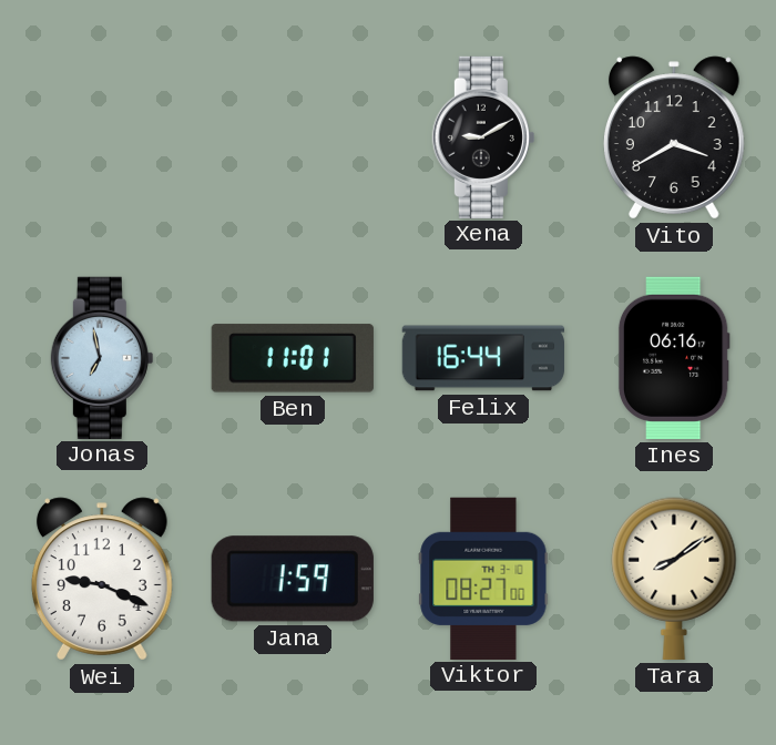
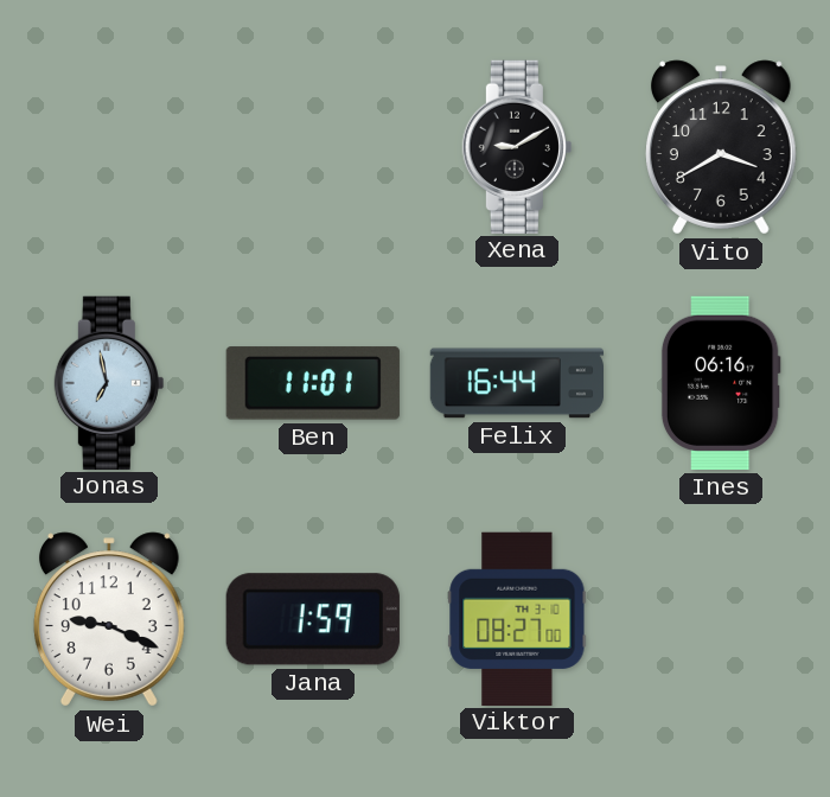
Tara: 8:09 -> none
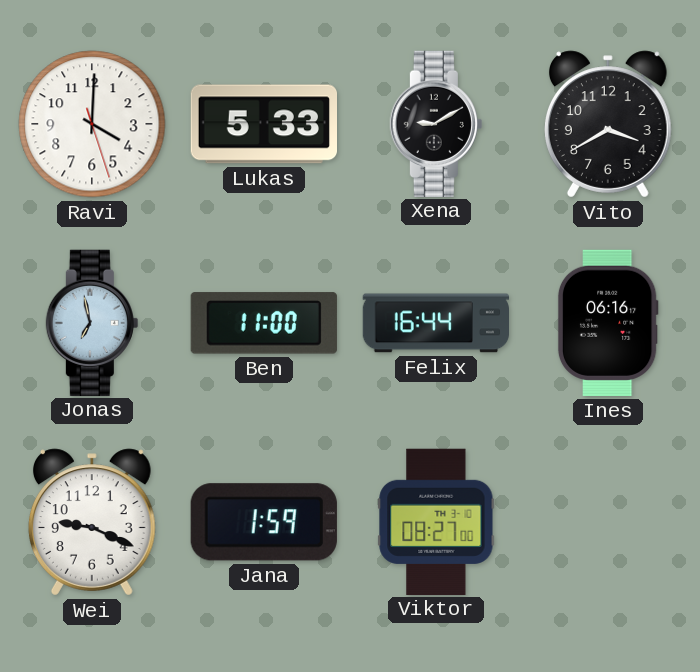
Ravi: none -> 4:00
Lukas: none -> 5:33
Ben: 11:01 -> 11:00
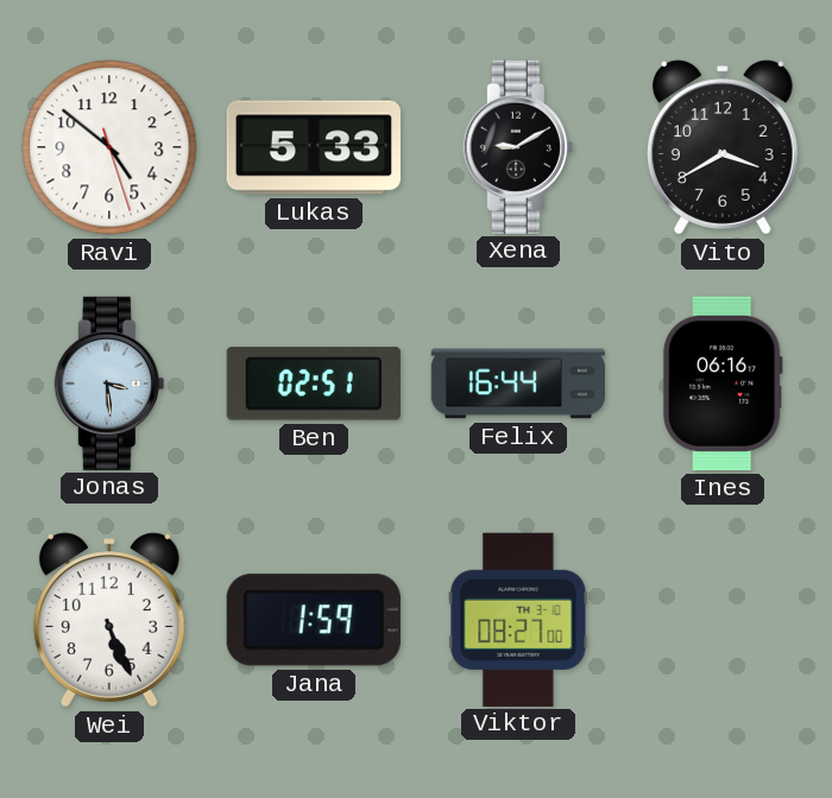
Ravi: 4:00 -> 4:51
Jonas: 6:58 -> 3:29
Ben: 11:00 -> 02:51
Wei: 9:19 -> 5:26
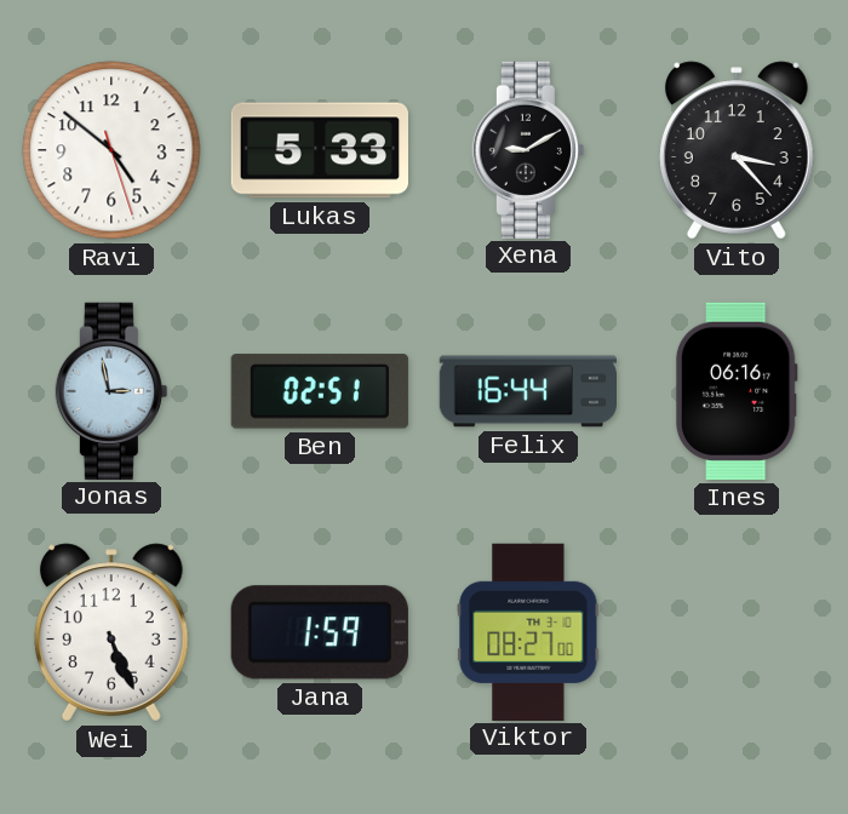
Vito: 3:40 -> 3:23
Jonas: 3:29 -> 2:58
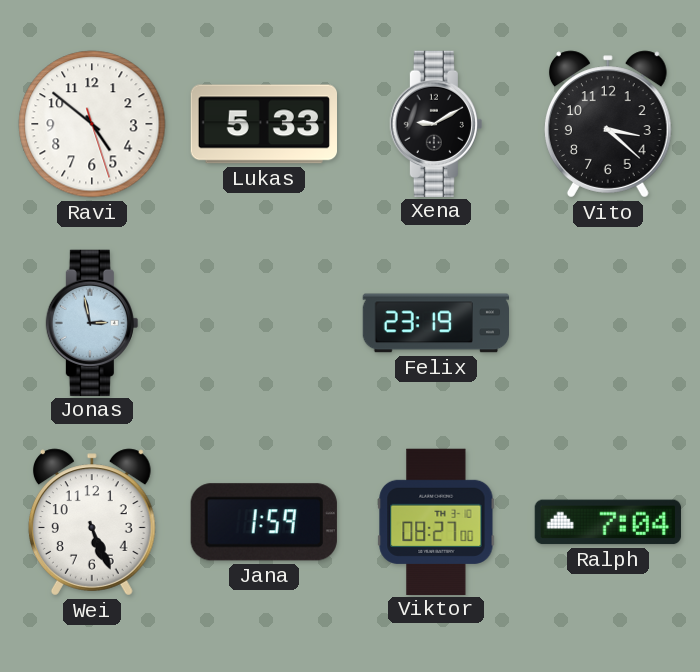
Vito: 3:23 -> 3:22
Ben: 02:51 -> none
Felix: 16:44 -> 23:19
Ines: 06:16 -> none
Ralph: none -> 7:04
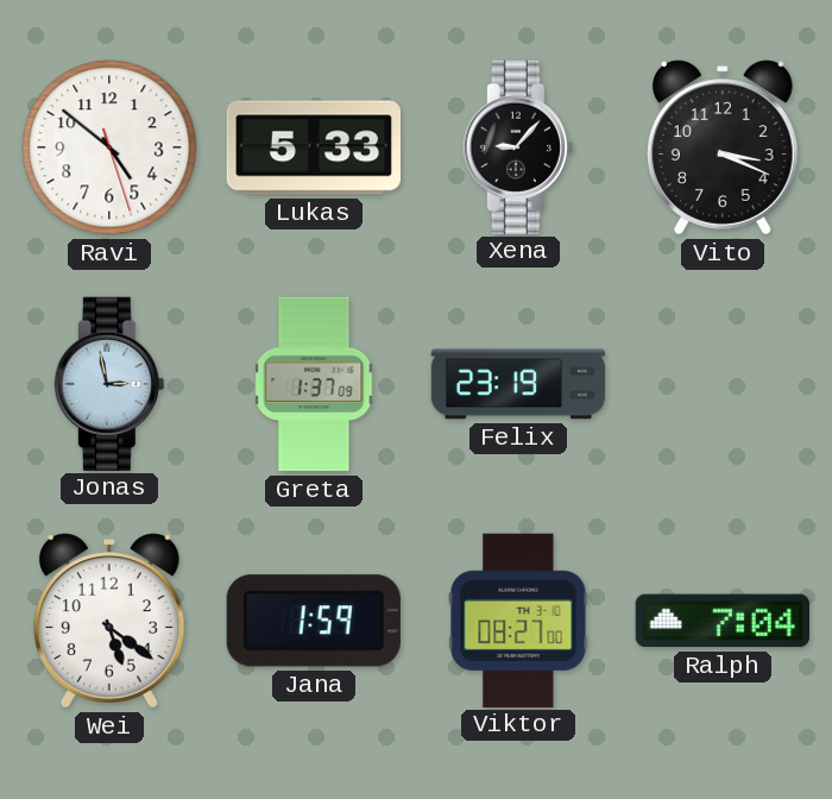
Xena: 9:10 -> 9:07
Vito: 3:22 -> 3:19
Greta: none -> 1:37
Wei: 5:26 -> 5:21
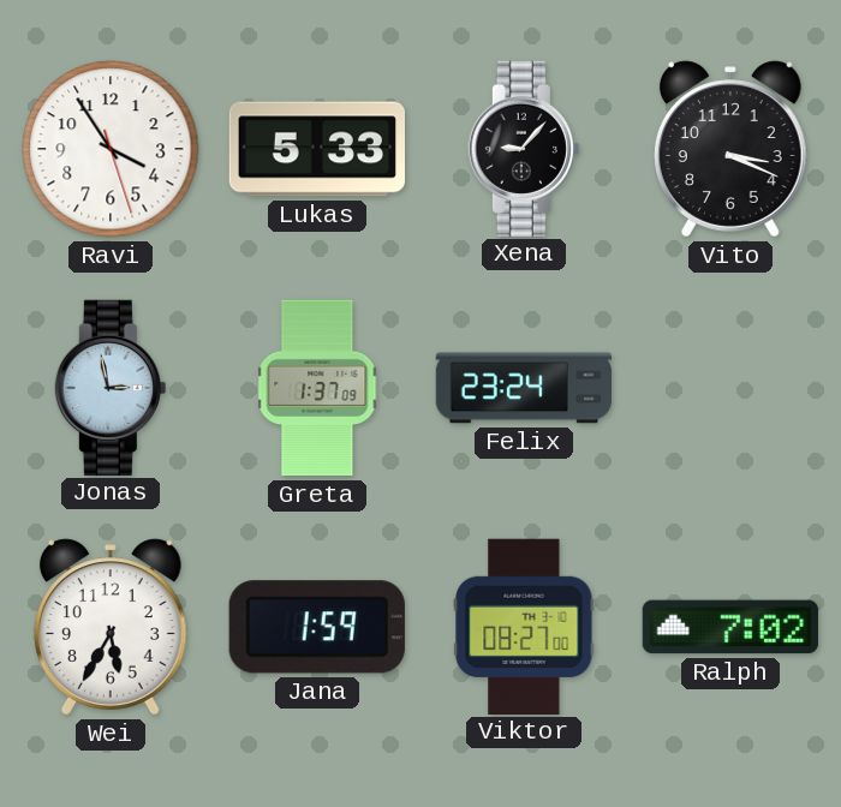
Ravi: 4:51 -> 3:54
Felix: 23:19 -> 23:24
Wei: 5:21 -> 5:35
Ralph: 7:04 -> 7:02
